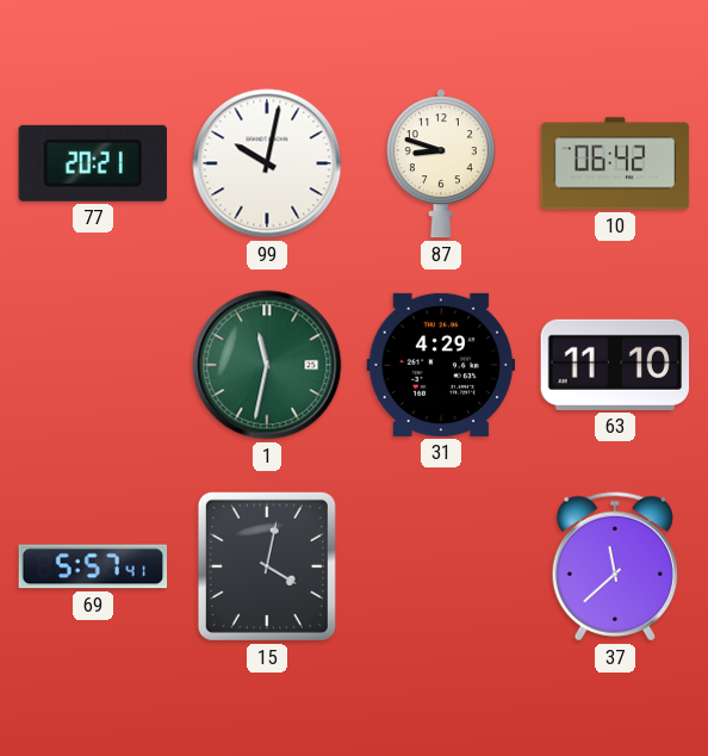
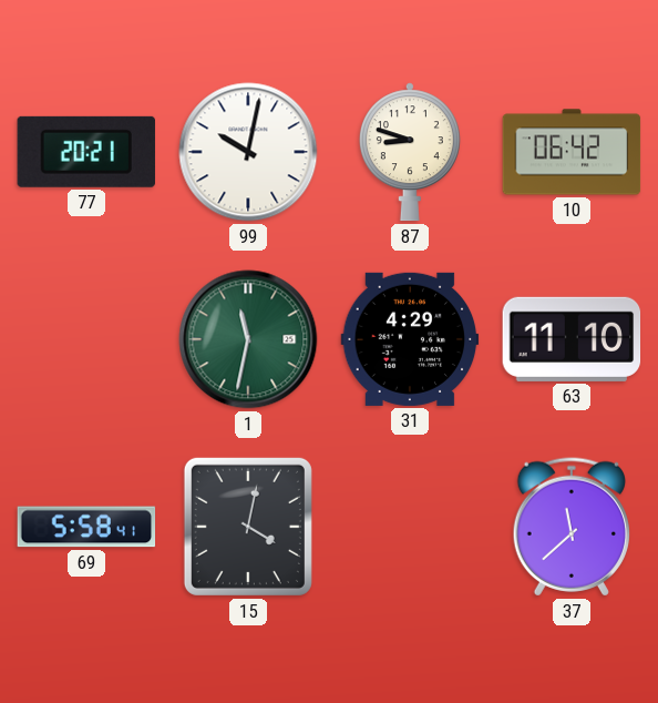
69: 5:57 -> 5:58
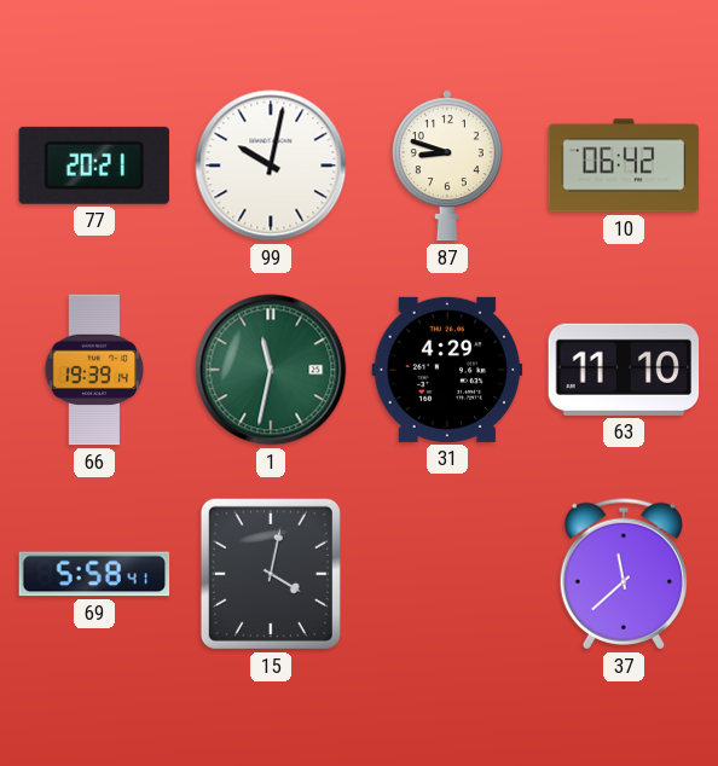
66: none -> 19:39
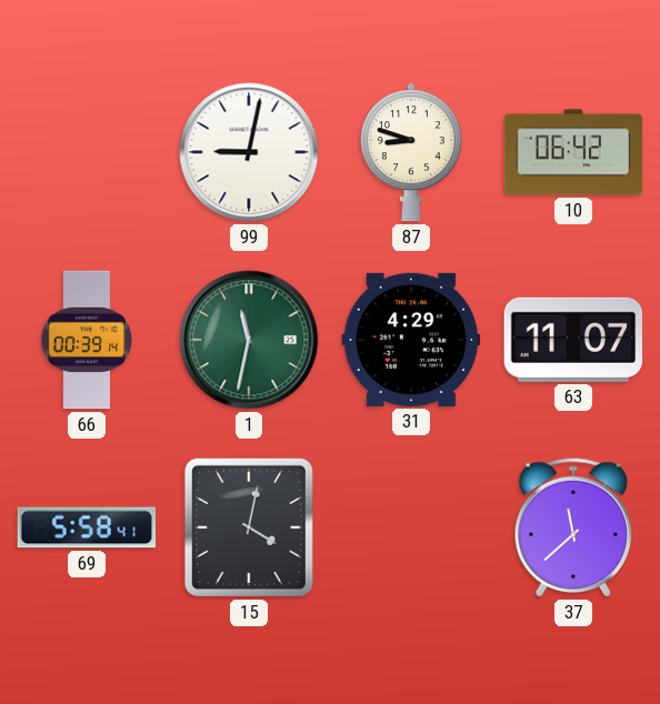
77: 20:21 -> none
99: 10:02 -> 9:02
66: 19:39 -> 00:39
63: 11:10 -> 11:07
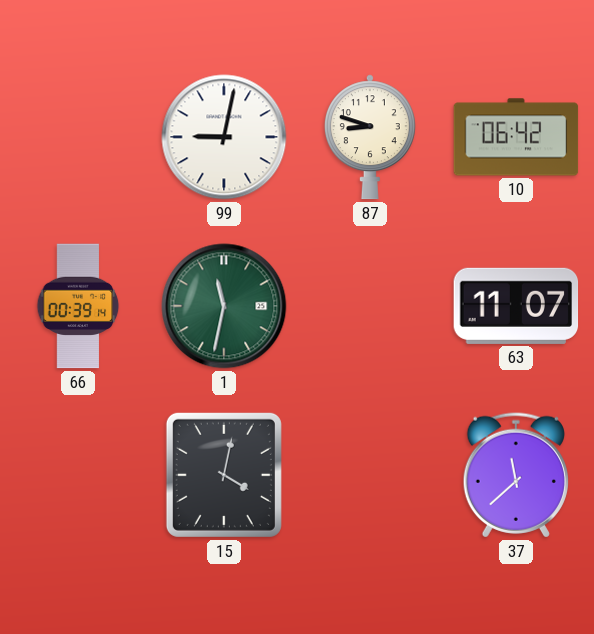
31: 4:29 -> none
69: 5:58 -> none
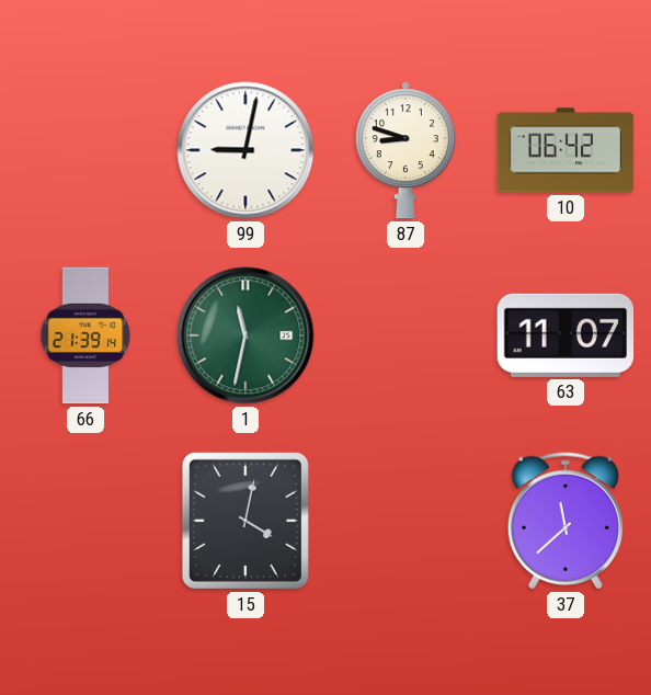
66: 00:39 -> 21:39
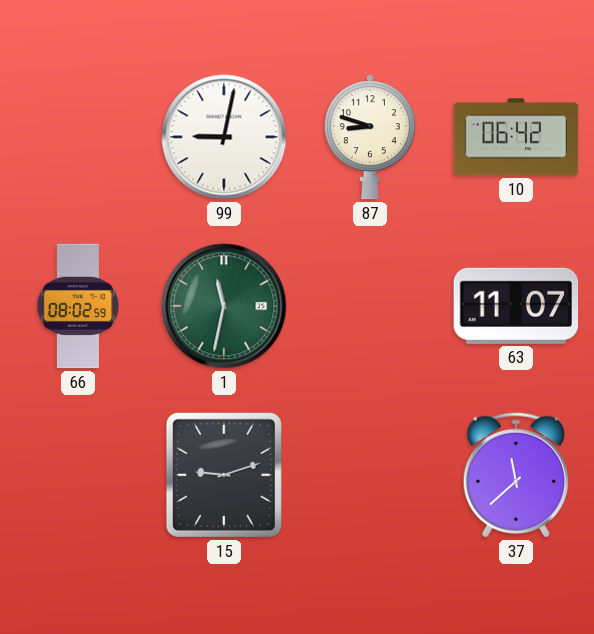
66: 21:39 -> 08:02
15: 4:02 -> 9:12
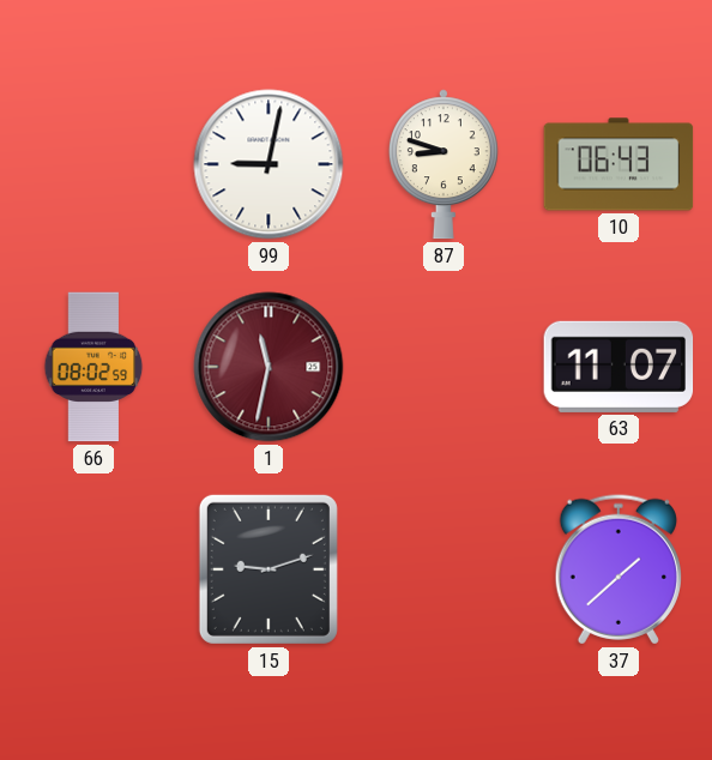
10: 06:42 -> 06:43
1 dial: green -> burgundy
37: 11:38 -> 1:38
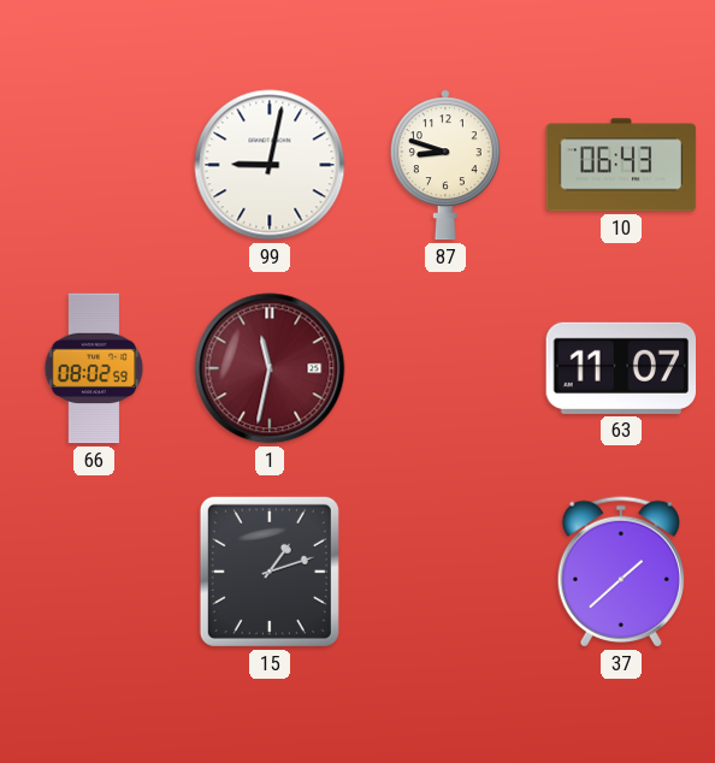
15: 9:12 -> 1:12
